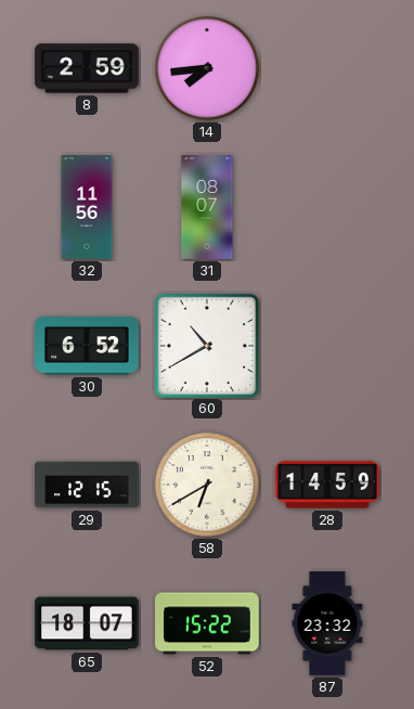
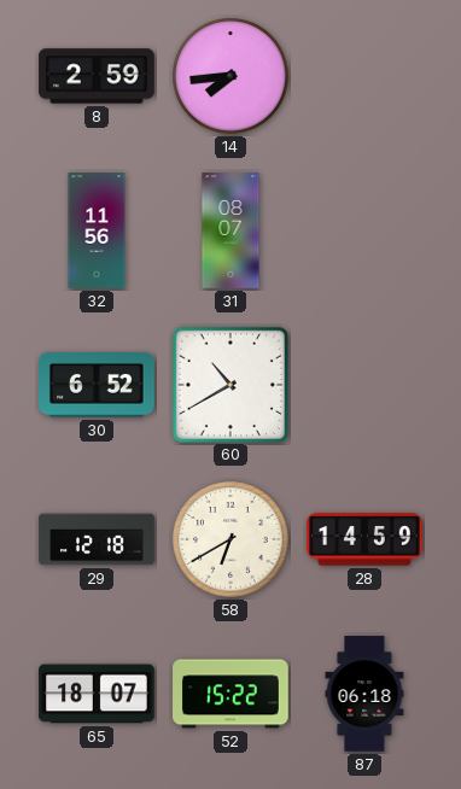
29: 12:15 -> 12:18
87: 23:32 -> 06:18
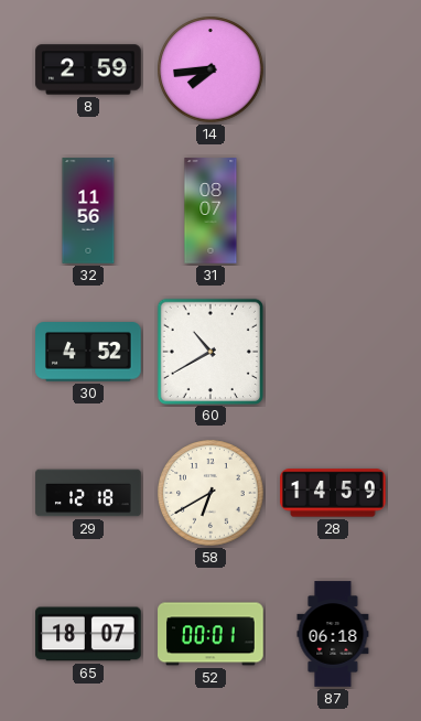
30: 6:52 -> 4:52
52: 15:22 -> 00:01
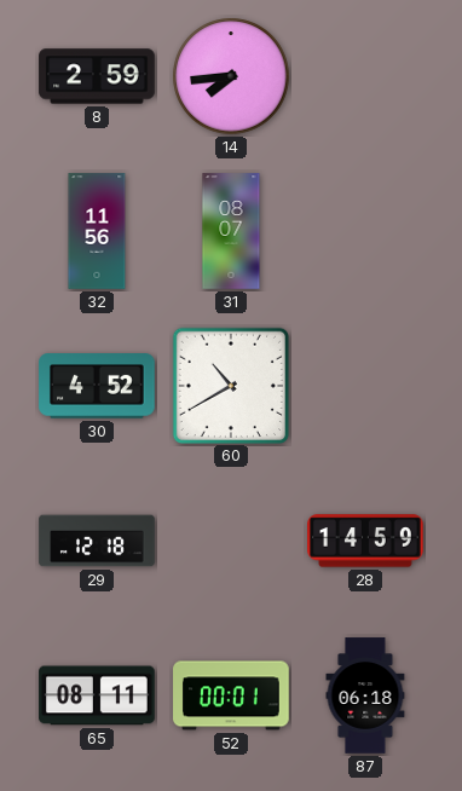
58: 6:40 -> none
65: 18:07 -> 08:11
